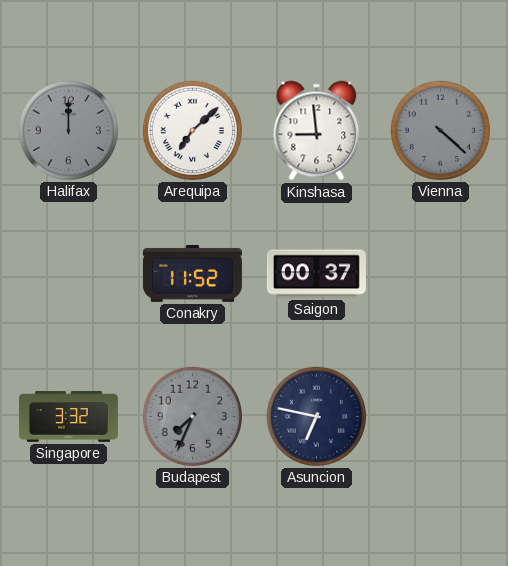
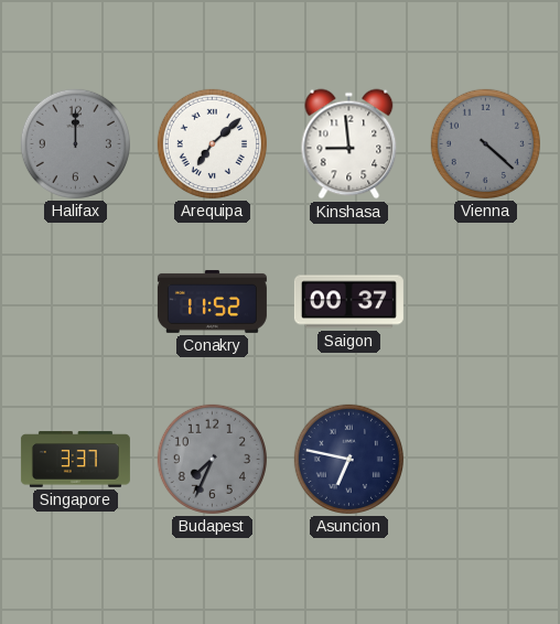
Singapore: 3:32 -> 3:37
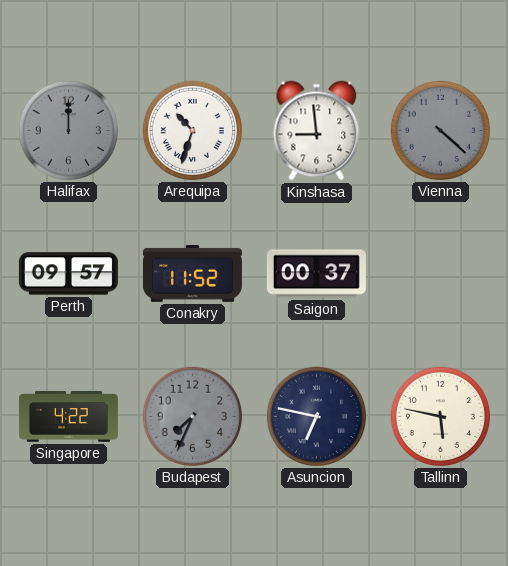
Arequipa: 7:08 -> 10:33
Perth: none -> 09:57
Singapore: 3:37 -> 4:22
Tallinn: none -> 5:47
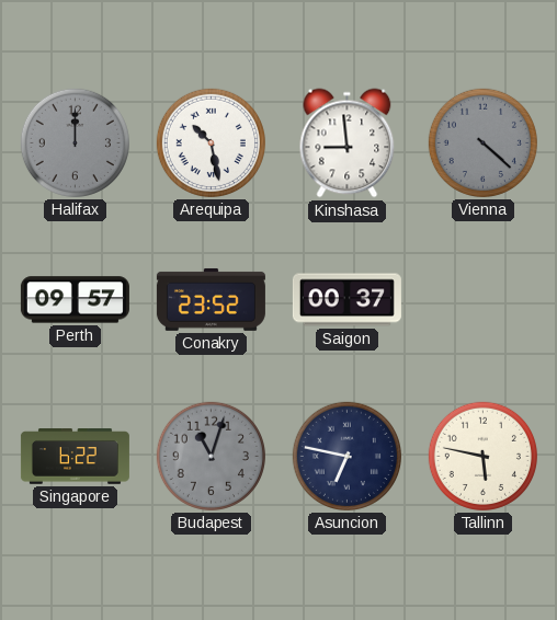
Arequipa: 10:33 -> 10:28
Conakry: 11:52 -> 23:52
Singapore: 4:22 -> 6:22
Budapest: 7:34 -> 11:03
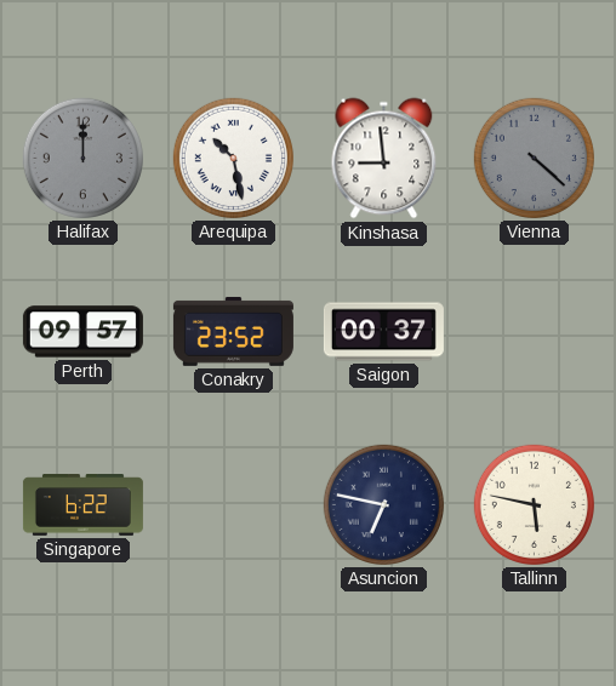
Budapest: 11:03 -> none
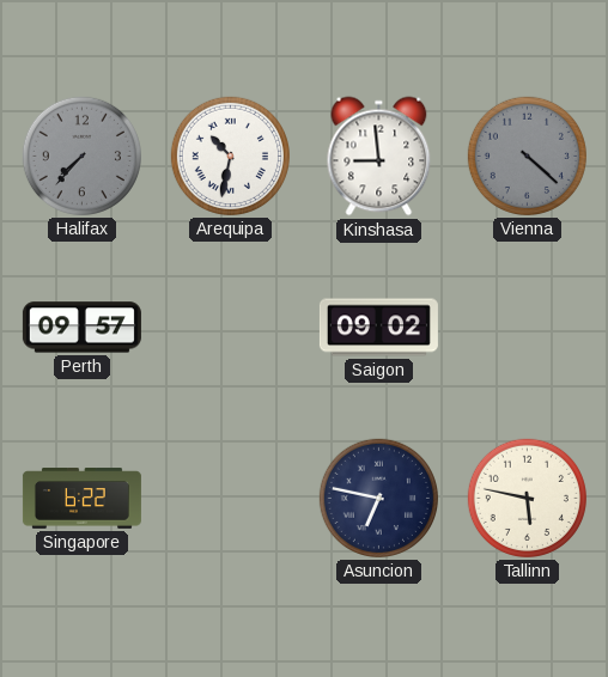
Halifax: 12:00 -> 7:37
Arequipa: 10:28 -> 10:32
Conakry: 23:52 -> none
Saigon: 00:37 -> 09:02
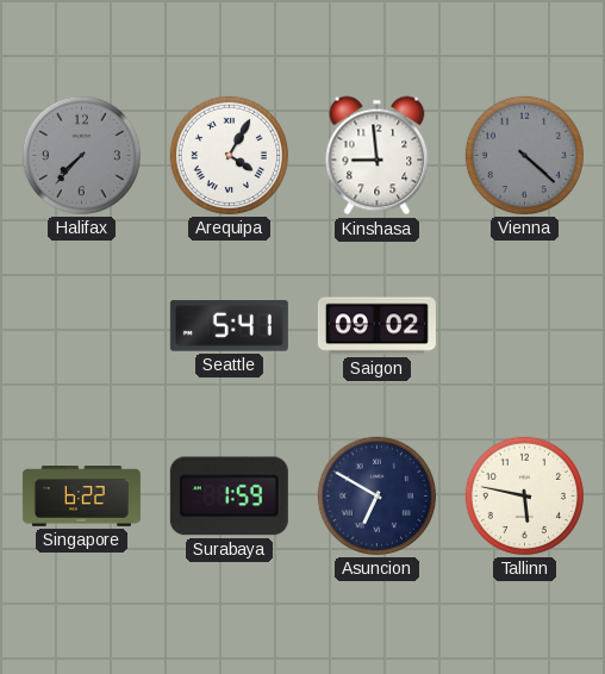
Arequipa: 10:32 -> 4:05
Perth: 09:57 -> none
Seattle: none -> 5:41
Surabaya: none -> 1:59
Asuncion: 6:47 -> 6:50
